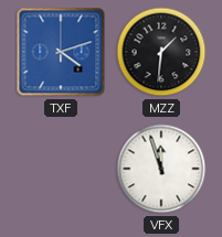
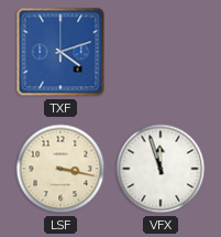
MZZ: 1:31 -> none
LSF: none -> 3:17
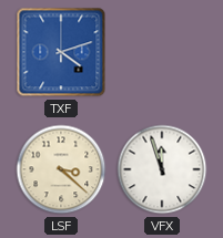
LSF: 3:17 -> 3:22
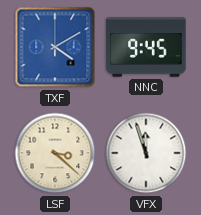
TXF: 4:12 -> 4:10
NNC: none -> 9:45
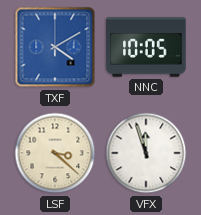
NNC: 9:45 -> 10:05
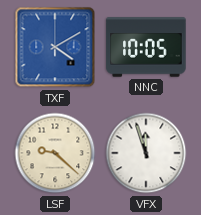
LSF: 3:22 -> 9:22
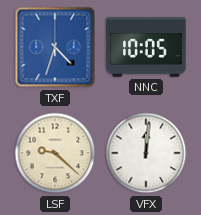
TXF: 4:10 -> 4:33
VFX: 11:57 -> 12:01
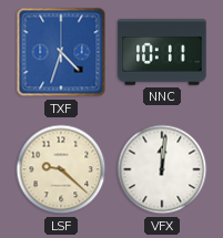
NNC: 10:05 -> 10:11
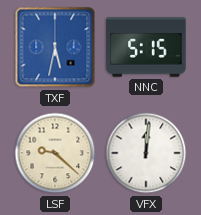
TXF: 4:33 -> 5:32
NNC: 10:11 -> 5:15
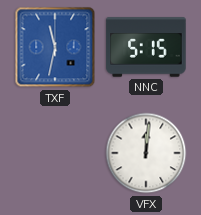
TXF: 5:32 -> 11:32
LSF: 9:22 -> none
